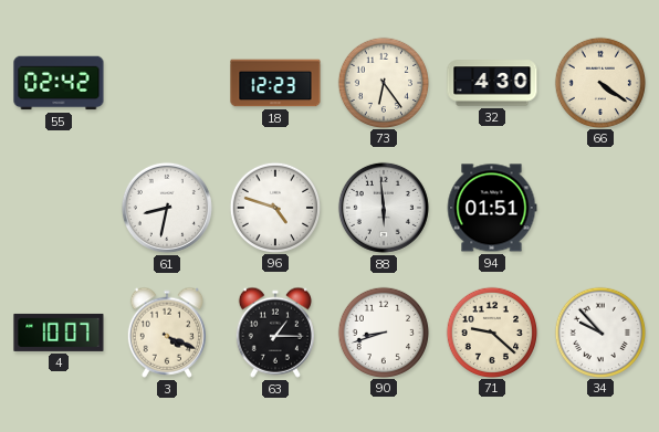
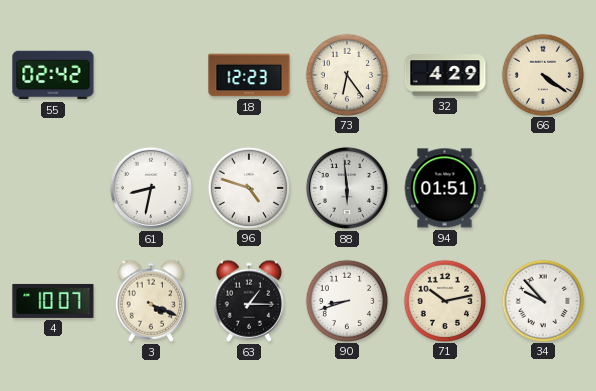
32: 4:30 -> 4:29
71: 9:22 -> 10:13
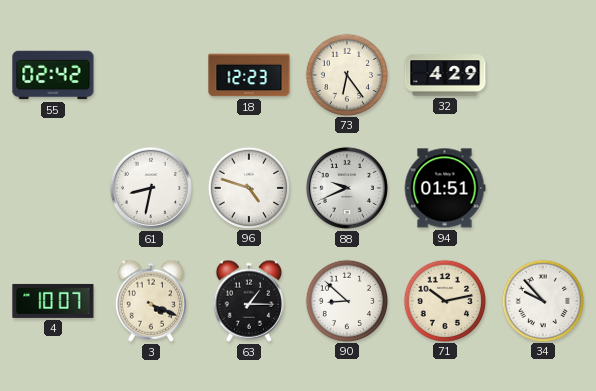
66: 4:21 -> none
88: 5:59 -> 9:41
90: 8:42 -> 8:52
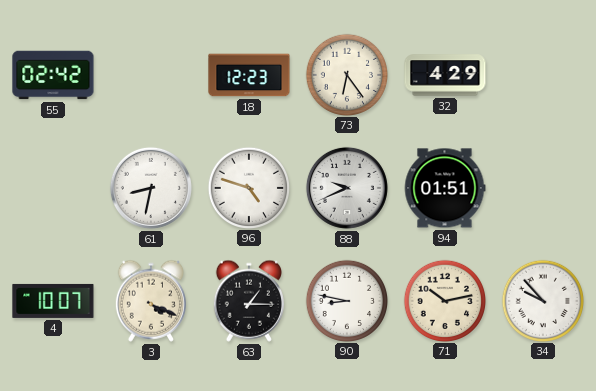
90: 8:52 -> 8:47
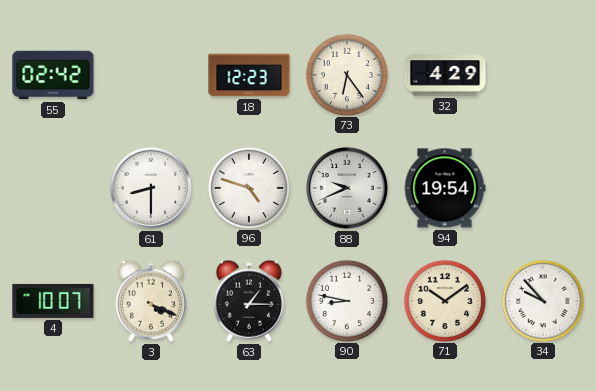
61: 8:32 -> 8:30
94: 01:51 -> 19:54
71: 10:13 -> 10:09
